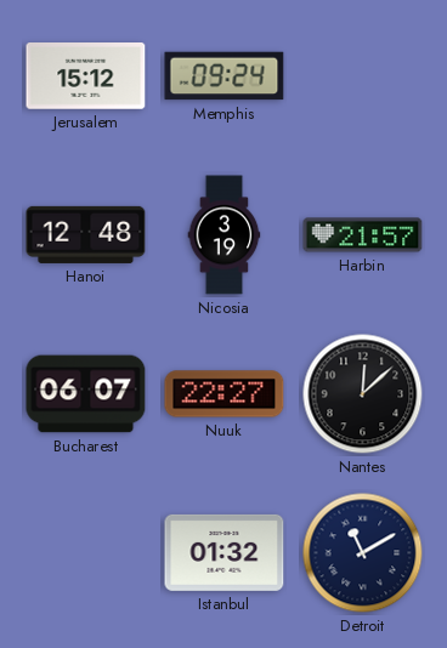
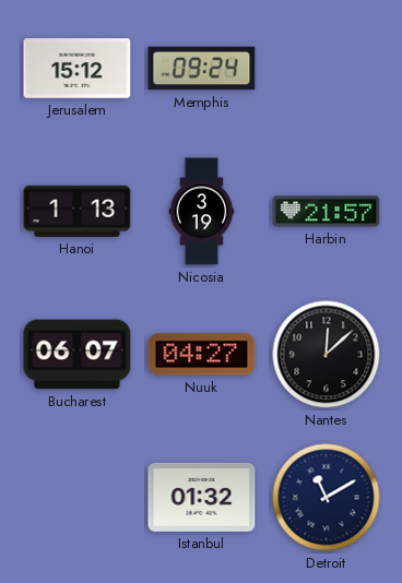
Hanoi: 12:48 -> 1:13
Nuuk: 22:27 -> 04:27
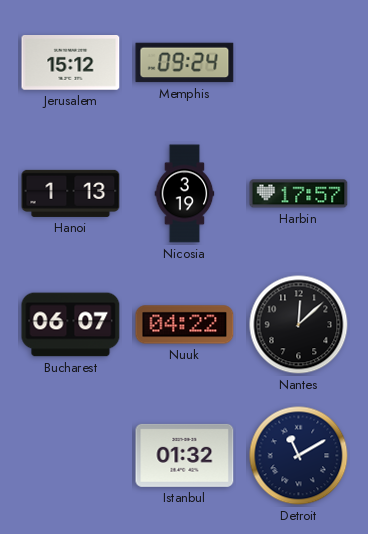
Harbin: 21:57 -> 17:57
Nuuk: 04:27 -> 04:22
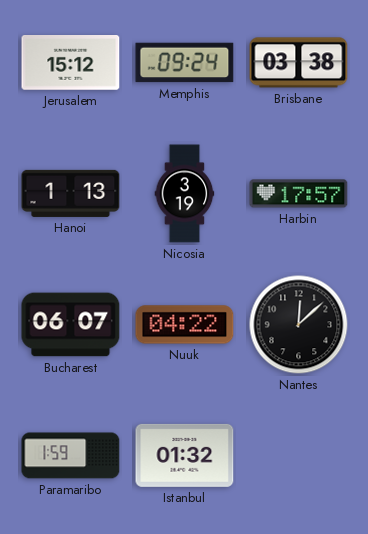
Brisbane: none -> 03:38
Paramaribo: none -> 1:59
Detroit: 11:10 -> none
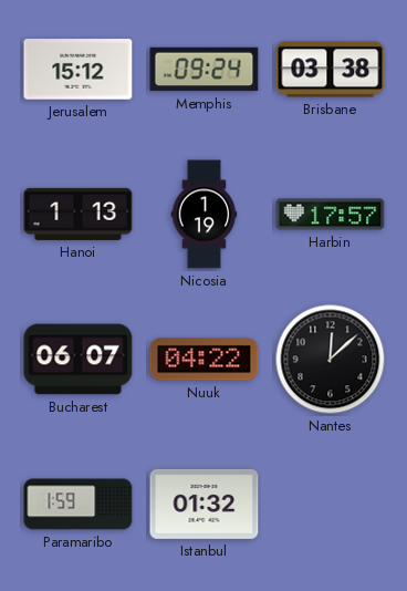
Nicosia: 3:19 -> 1:19
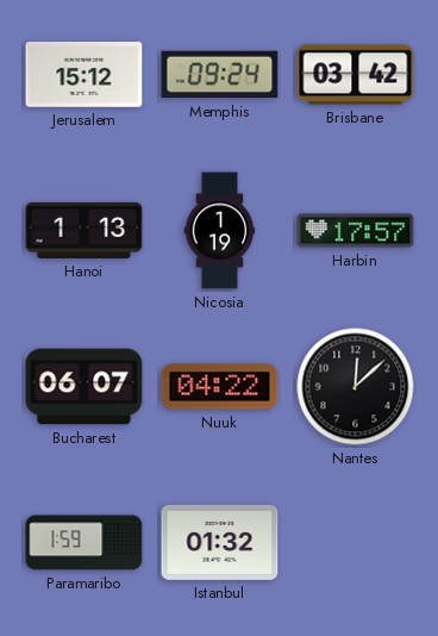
Brisbane: 03:38 -> 03:42
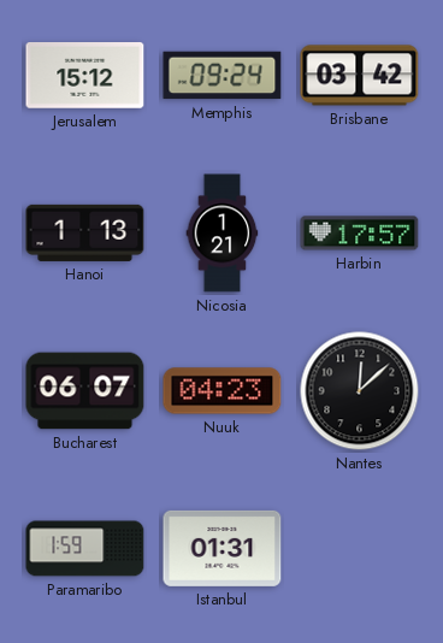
Nicosia: 1:19 -> 1:21
Nuuk: 04:22 -> 04:23
Istanbul: 01:32 -> 01:31
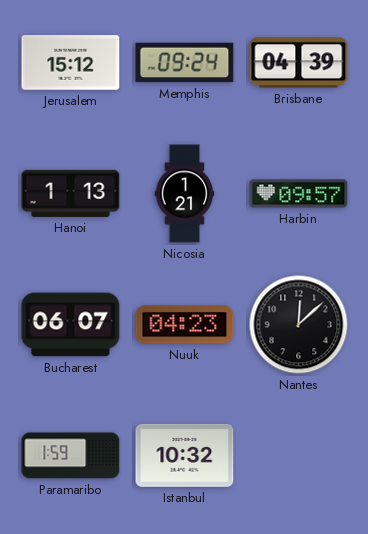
Brisbane: 03:42 -> 04:39
Harbin: 17:57 -> 09:57
Istanbul: 01:31 -> 10:32
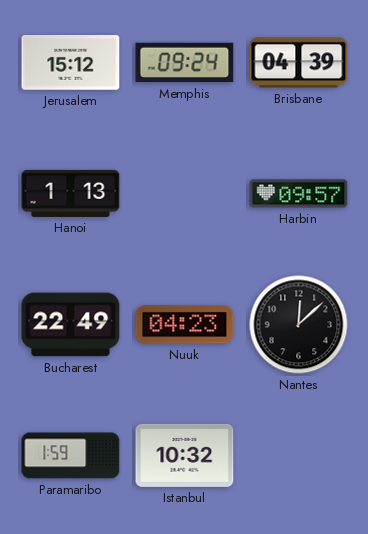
Nicosia: 1:21 -> none
Bucharest: 06:07 -> 22:49
